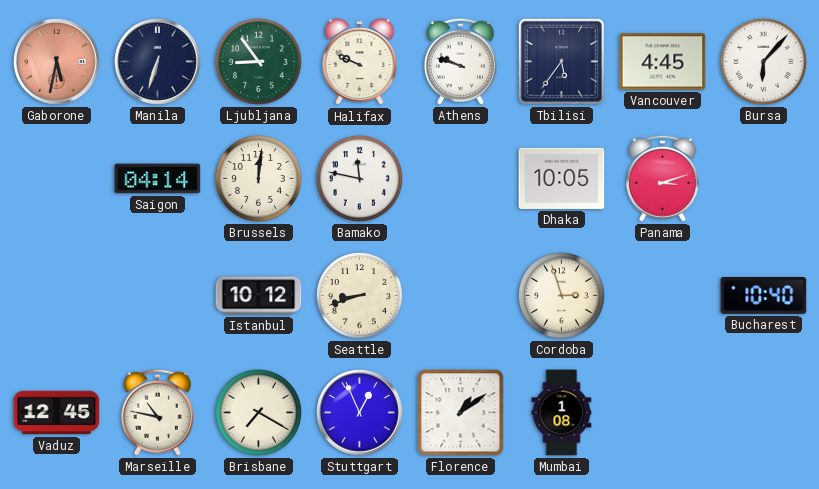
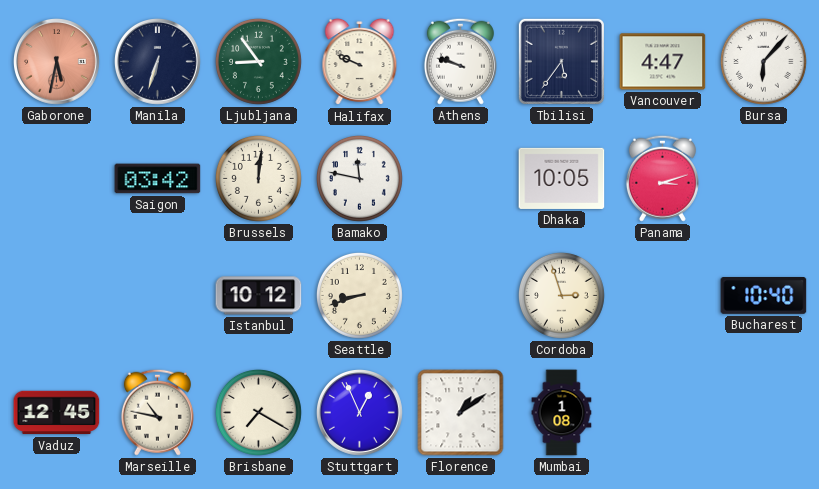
Vancouver: 4:45 -> 4:47
Saigon: 04:14 -> 03:42
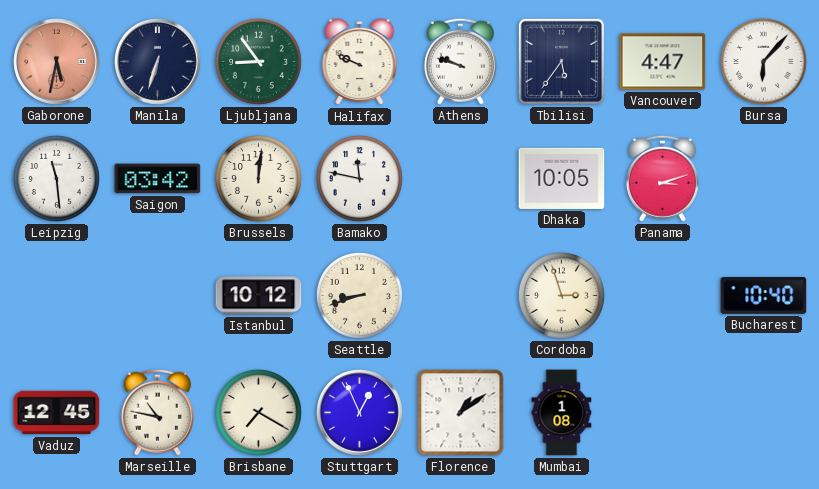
Leipzig: none -> 11:29
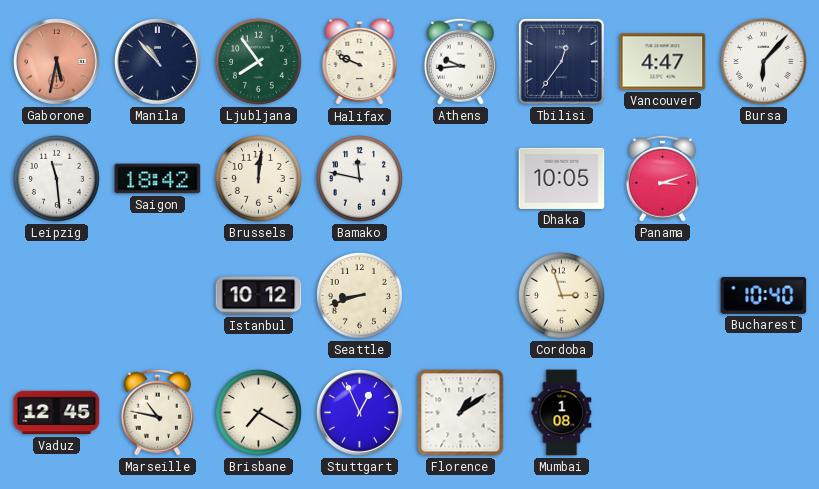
Manila: 6:33 -> 10:53
Ljubljana: 8:54 -> 7:54
Athens: 9:48 -> 9:44
Tbilisi: 5:36 -> 12:36
Saigon: 03:42 -> 18:42
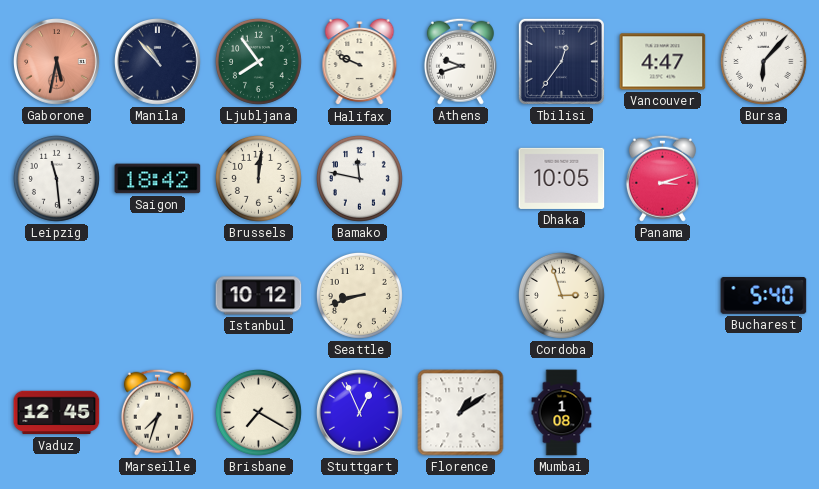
Athens: 9:44 -> 9:42
Bucharest: 10:40 -> 5:40
Marseille: 10:47 -> 7:33
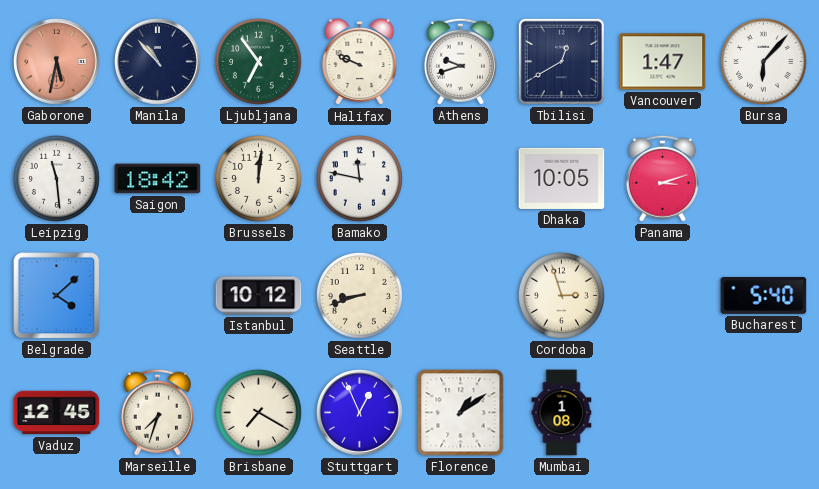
Ljubljana: 7:54 -> 6:54
Tbilisi: 12:36 -> 12:40
Vancouver: 4:47 -> 1:47
Belgrade: none -> 4:08
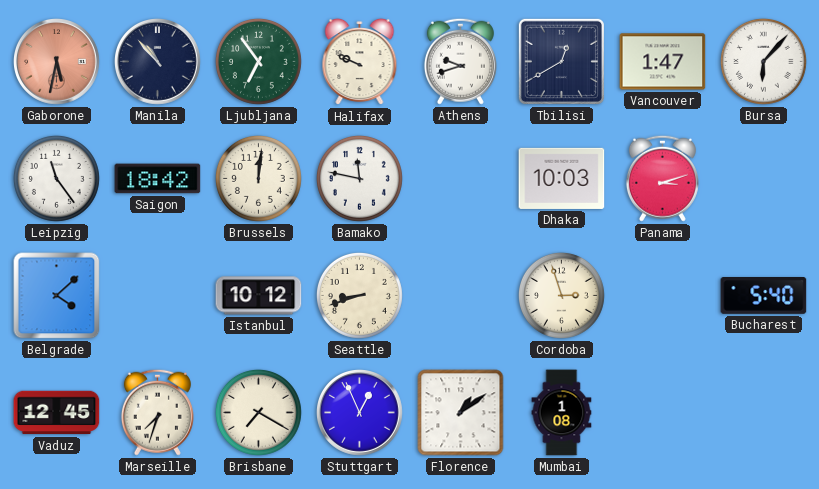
Leipzig: 11:29 -> 11:24
Dhaka: 10:05 -> 10:03
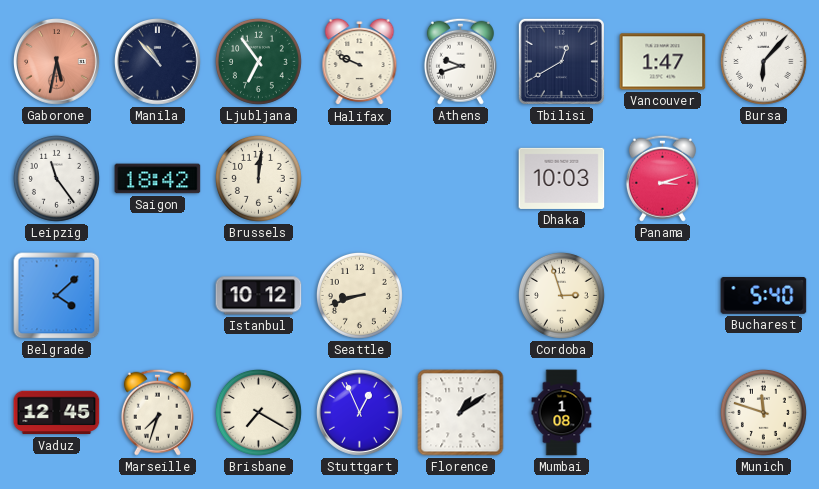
Bamako: 11:47 -> none
Munich: none -> 11:48
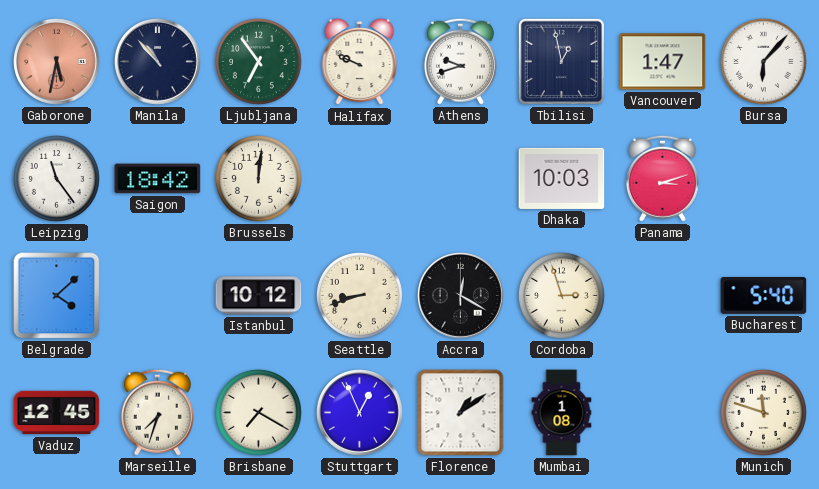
Tbilisi: 12:40 -> 12:58
Accra: none -> 12:20
